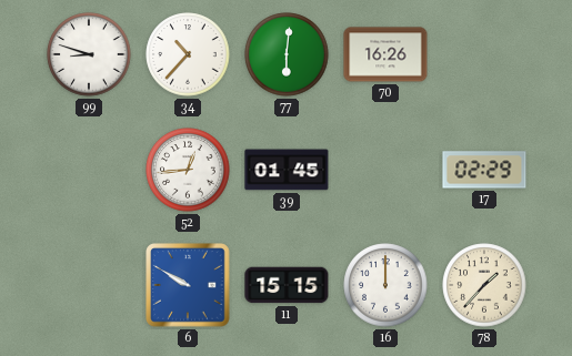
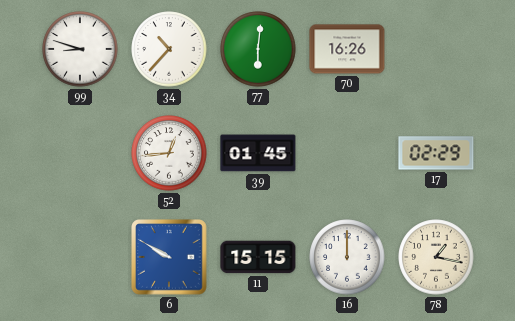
78: 1:37 -> 1:17
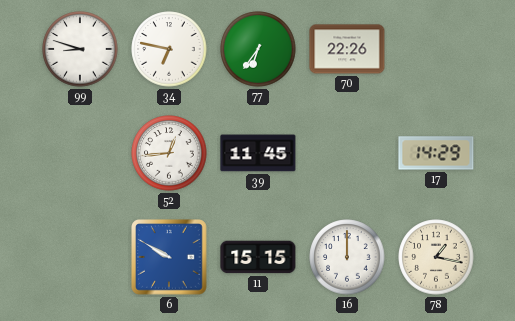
34: 10:37 -> 6:47
77: 6:01 -> 6:36
70: 16:26 -> 22:26
39: 01:45 -> 11:45
17: 02:29 -> 14:29
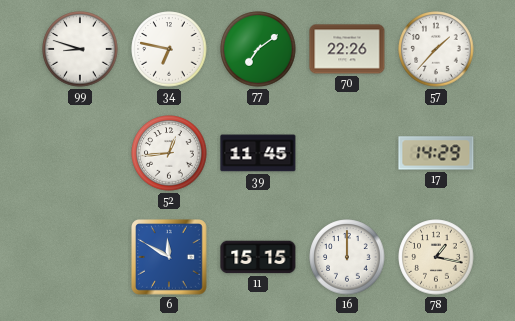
77: 6:36 -> 7:09
57: none -> 1:37
6: 9:50 -> 11:50
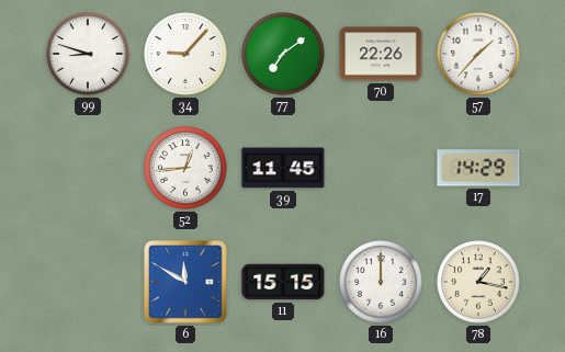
34: 6:47 -> 9:07
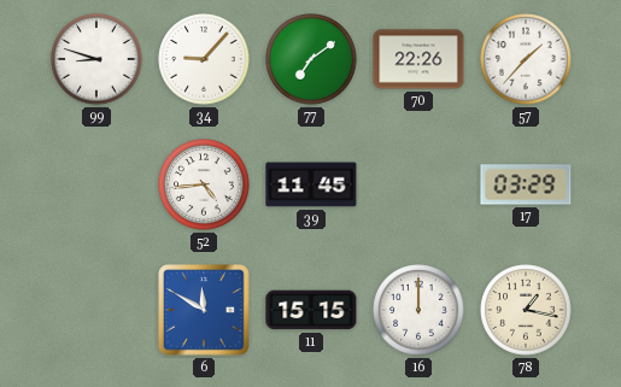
52: 12:44 -> 4:44
17: 14:29 -> 03:29
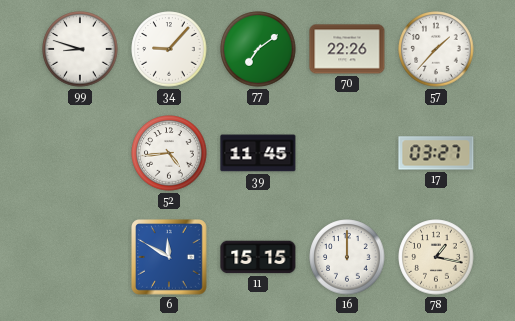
17: 03:29 -> 03:27
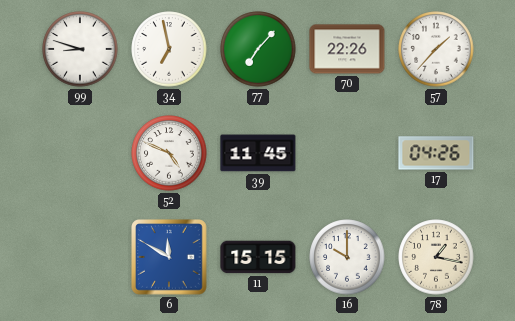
34: 9:07 -> 6:58
77: 7:09 -> 7:07
52: 4:44 -> 4:49
17: 03:27 -> 04:26
16: 12:00 -> 10:00
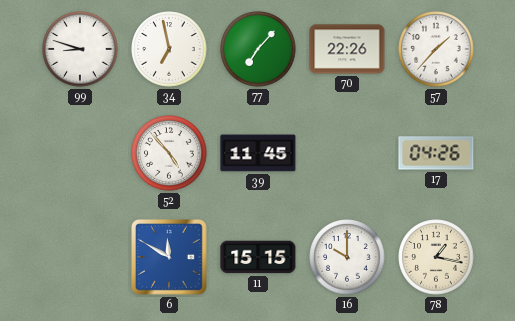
52: 4:49 -> 4:53
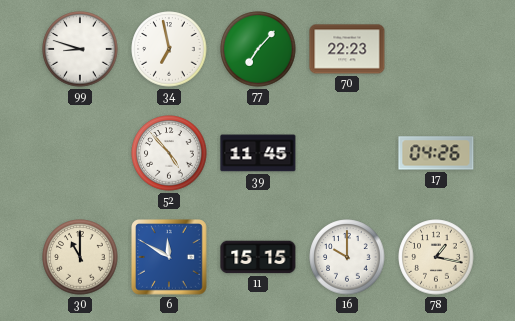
70: 22:26 -> 22:23
57: 1:37 -> none
30: none -> 11:00
